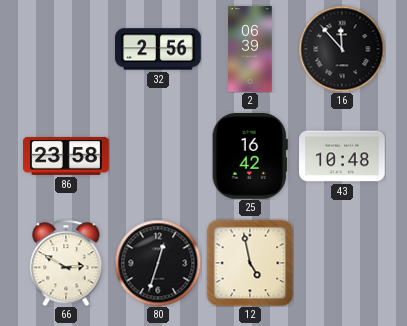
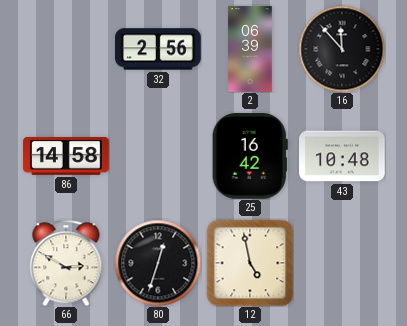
86: 23:58 -> 14:58
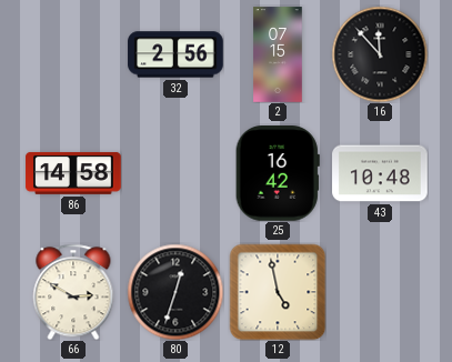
2: 06:39 -> 07:15
